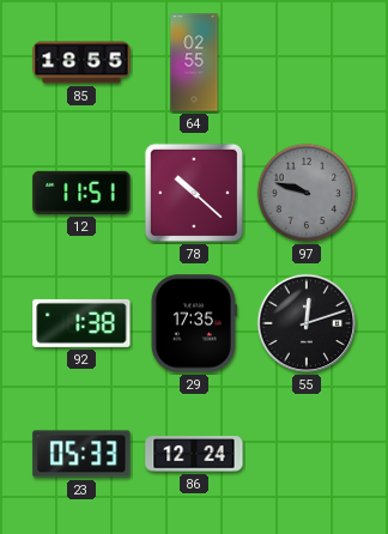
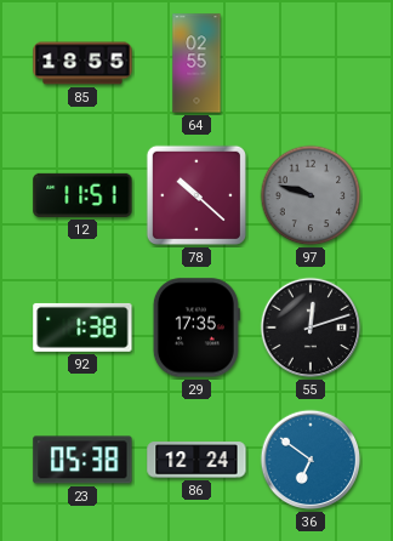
23: 05:33 -> 05:38
36: none -> 6:51
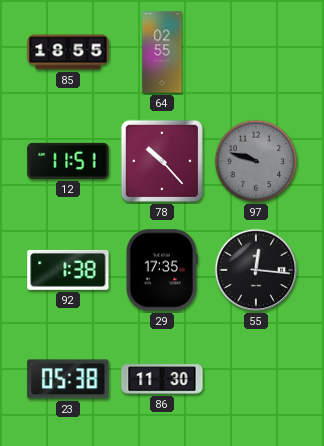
78: 10:22 -> 10:23
55: 12:12 -> 12:16
86: 12:24 -> 11:30
36: 6:51 -> none
